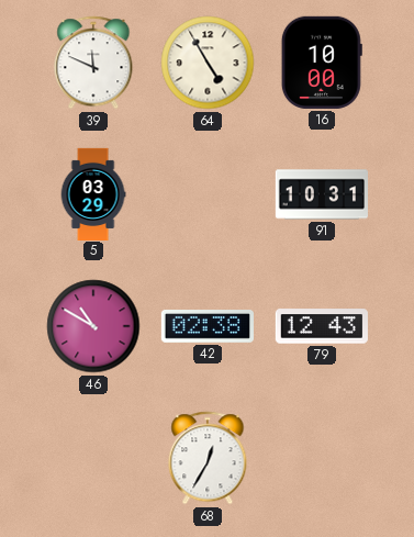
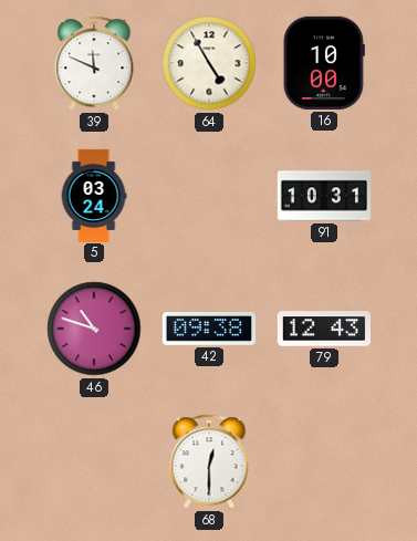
5: 03:29 -> 03:24
46: 10:50 -> 10:48
42: 02:38 -> 09:38
68: 12:35 -> 12:30
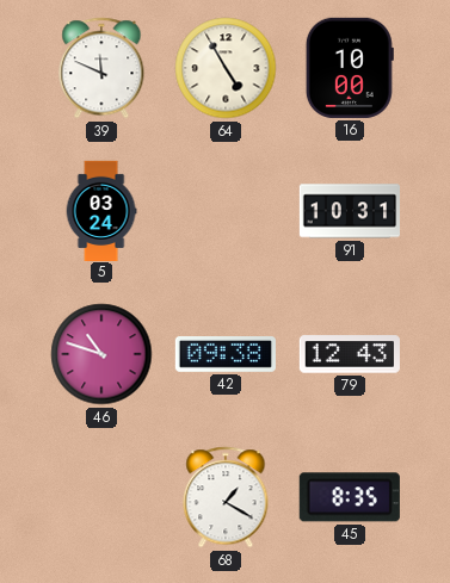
68: 12:30 -> 1:20
45: none -> 8:35
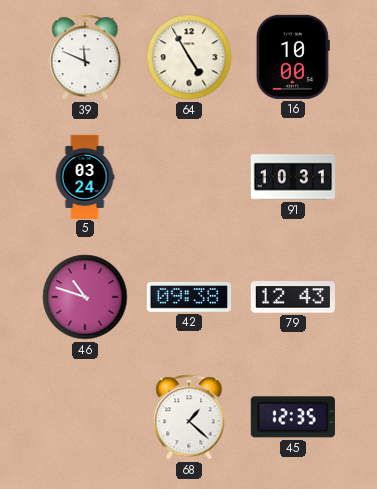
68: 1:20 -> 1:22
45: 8:35 -> 12:35
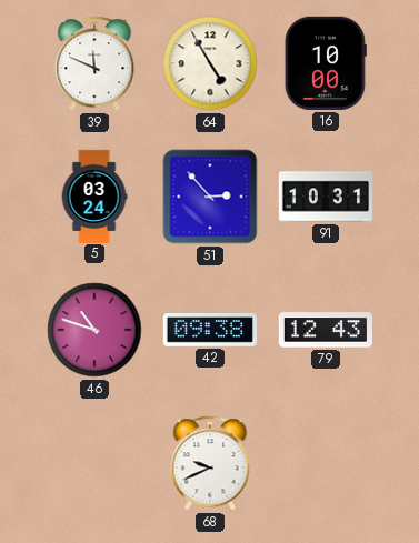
51: none -> 2:53
68: 1:22 -> 9:41
45: 12:35 -> none
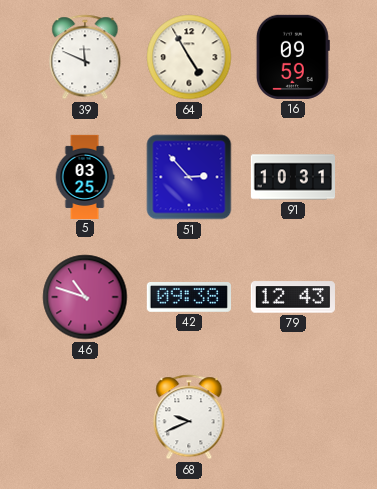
16: 10:00 -> 09:59
5: 03:24 -> 03:25
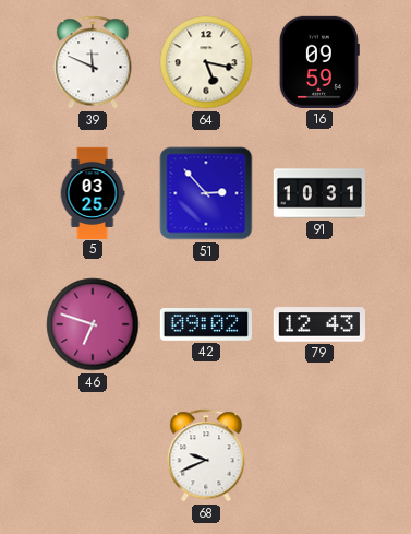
64: 4:55 -> 5:17
46: 10:48 -> 6:48
42: 09:38 -> 09:02
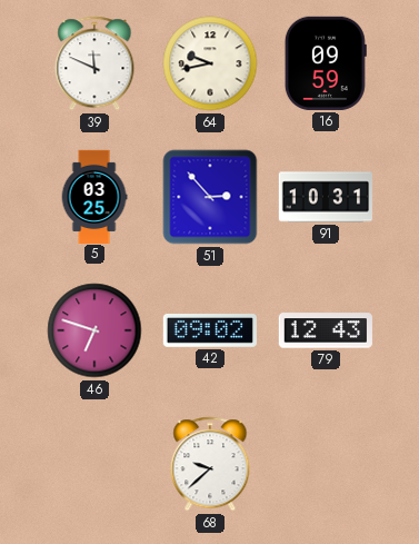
64: 5:17 -> 9:43
68: 9:41 -> 9:38
